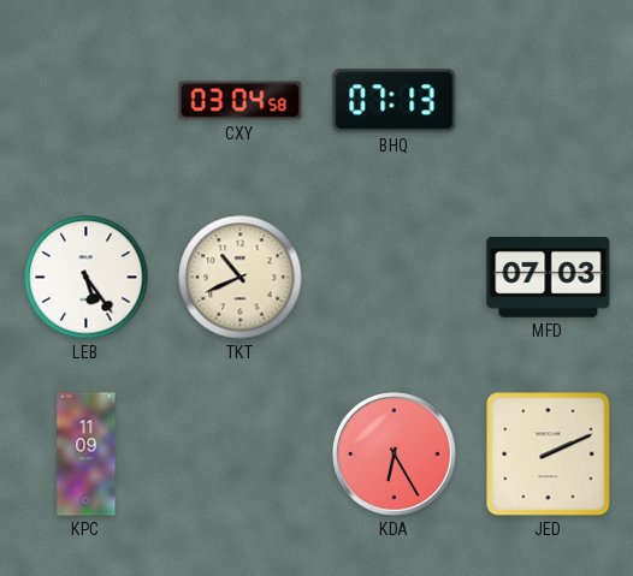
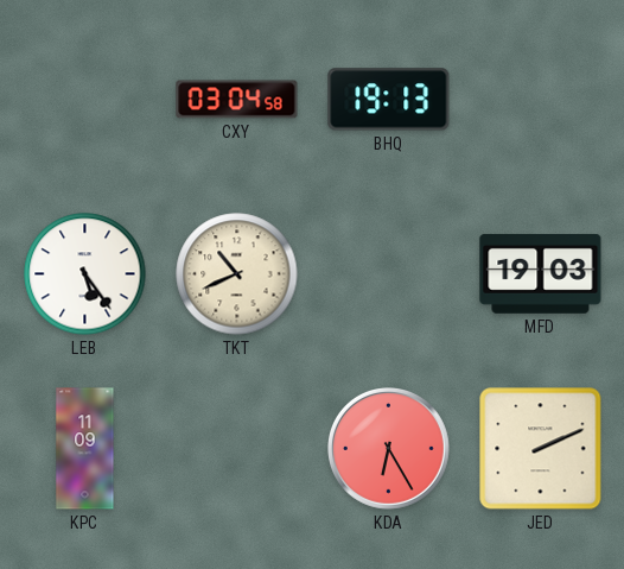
BHQ: 07:13 -> 19:13
MFD: 07:03 -> 19:03
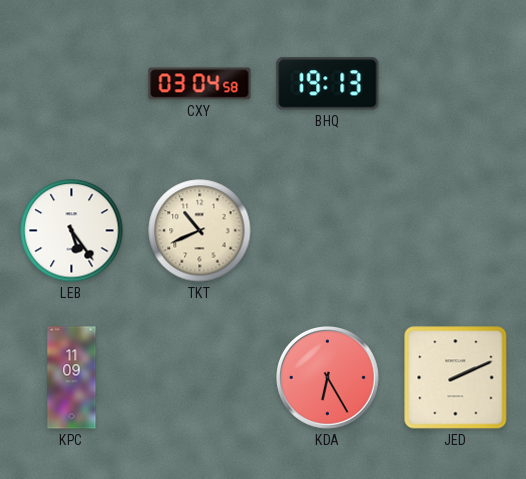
MFD: 19:03 -> none
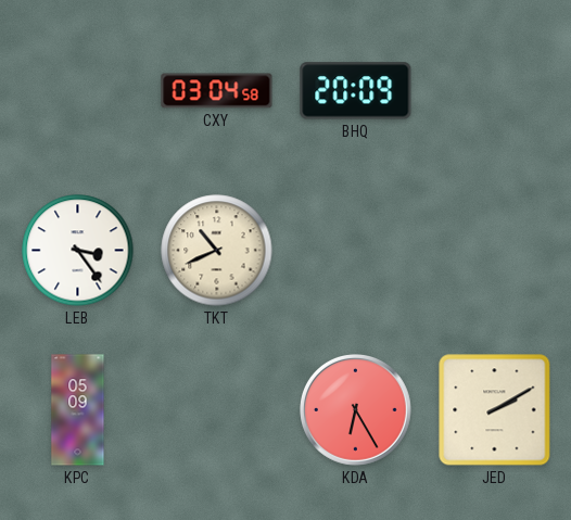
BHQ: 19:13 -> 20:09
LEB: 5:24 -> 3:24
KPC: 11:09 -> 05:09
JED: 2:11 -> 2:10
